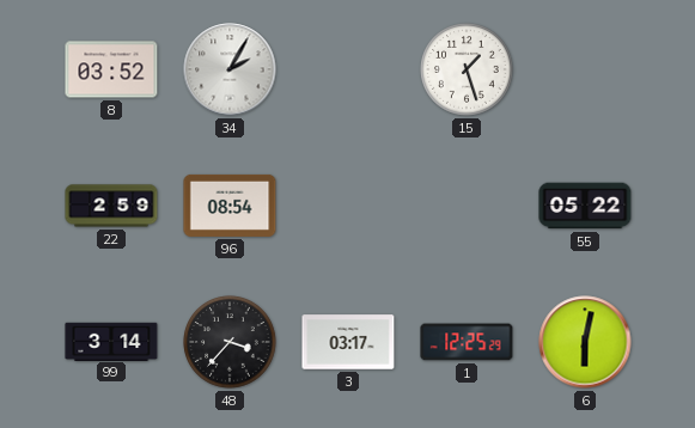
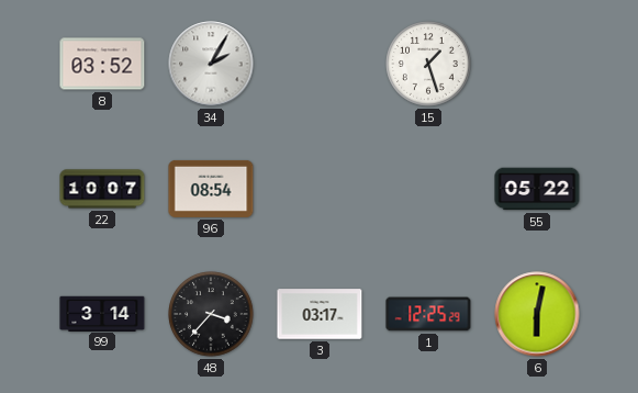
22: 2:59 -> 10:07
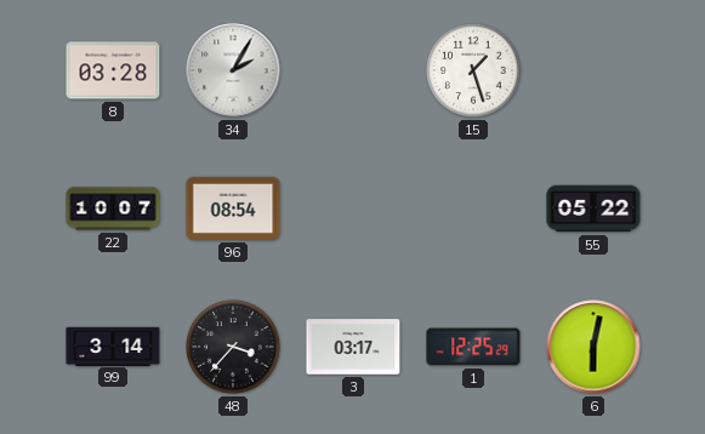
8: 03:52 -> 03:28
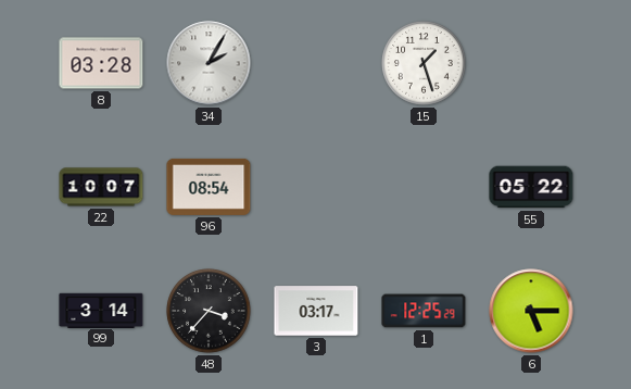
6: 6:02 -> 5:15
